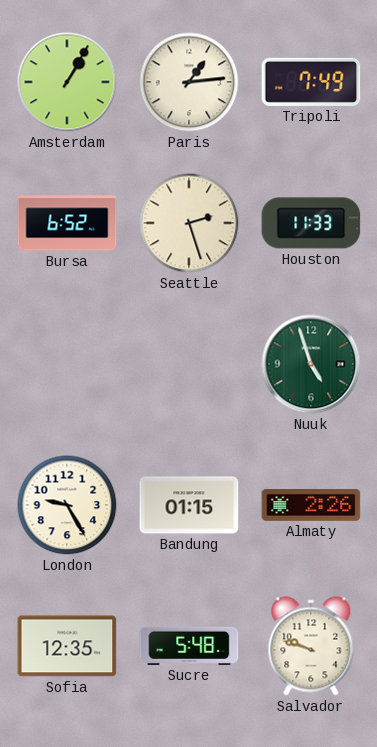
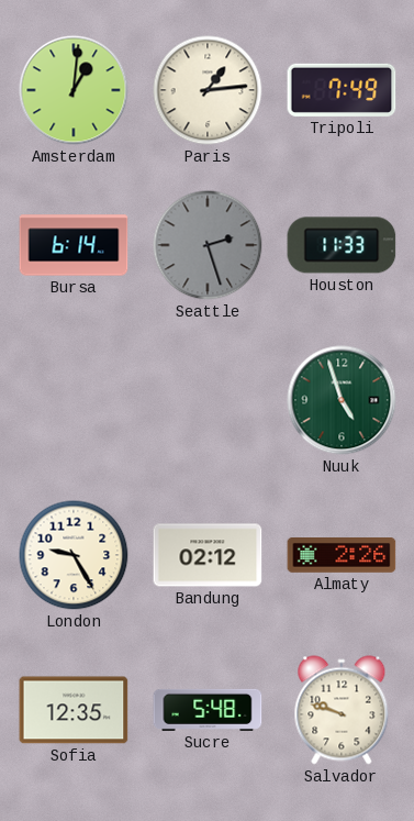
Amsterdam: 1:05 -> 1:01
Bursa: 6:52 -> 6:14
Seattle dial: cream -> grey
Bandung: 01:15 -> 02:12
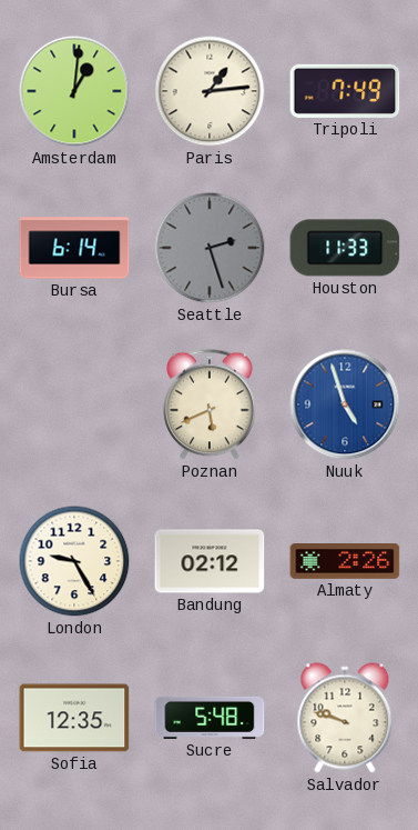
Poznan: none -> 5:41
Nuuk dial: green -> blue
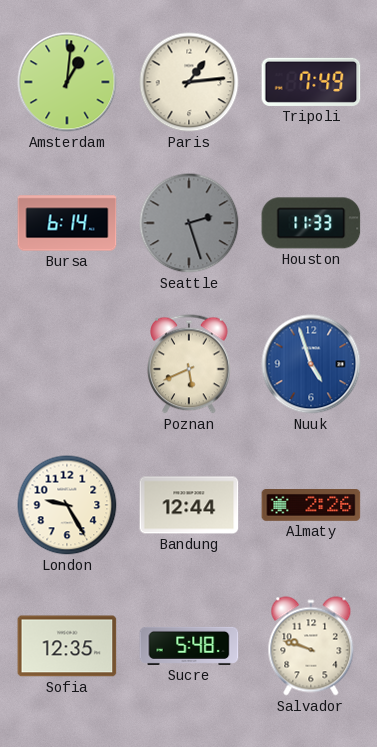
Bandung: 02:12 -> 12:44
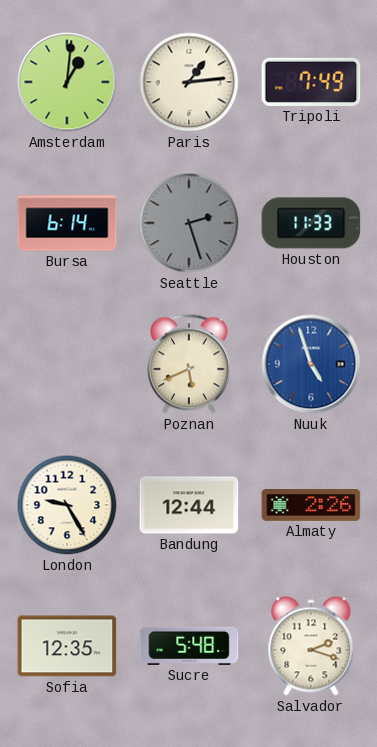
Salvador: 9:48 -> 2:18
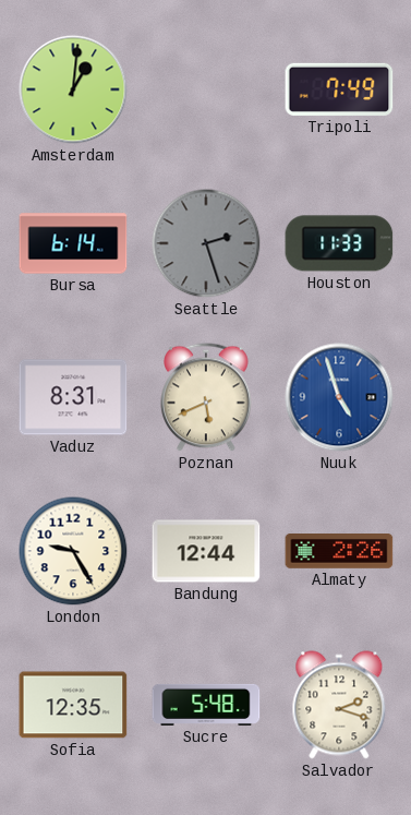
Paris: 1:14 -> none
Vaduz: none -> 8:31
